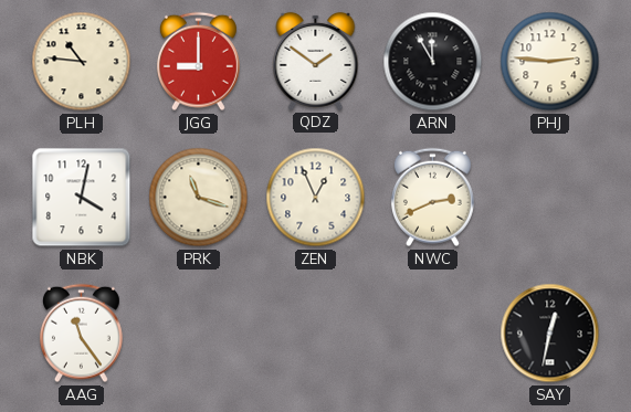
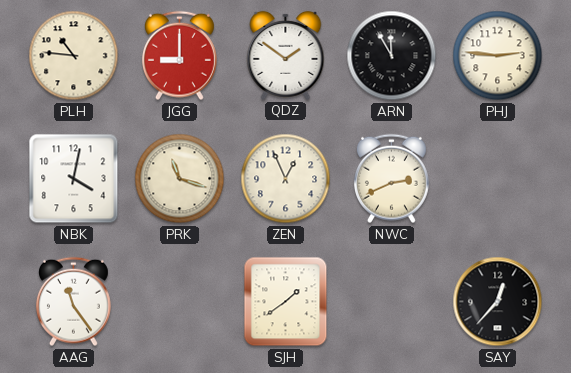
SJH: none -> 1:39
SAY: 12:32 -> 12:37
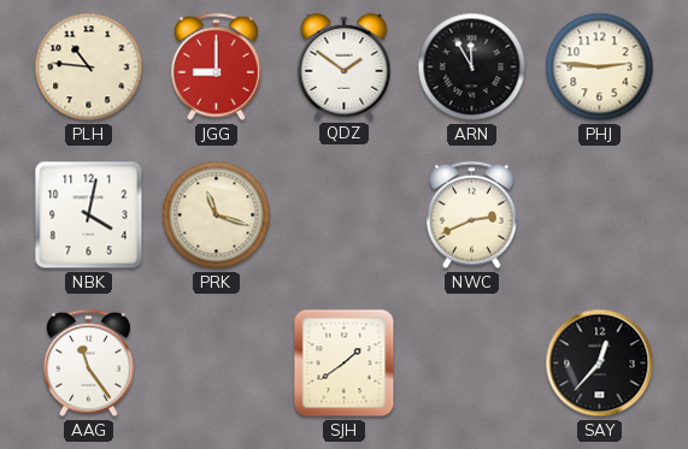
ZEN: 12:56 -> none
